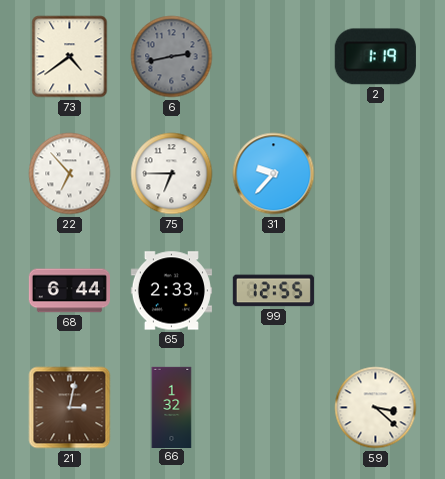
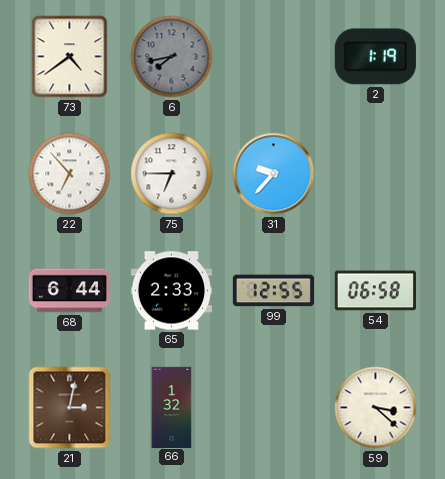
6: 2:43 -> 7:43
54: none -> 06:58
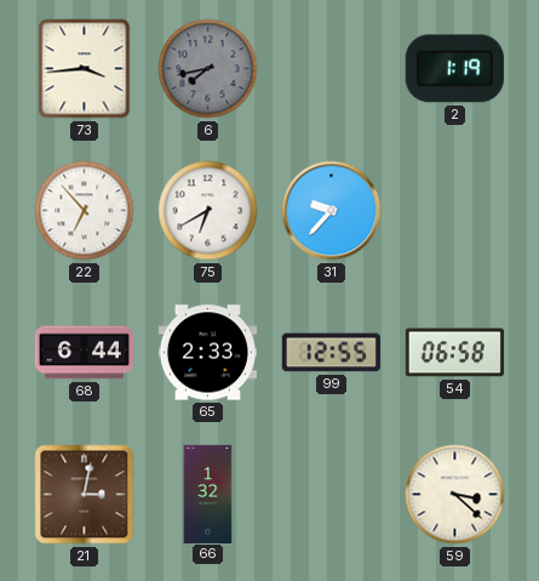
73: 4:39 -> 3:44
75: 6:45 -> 6:40
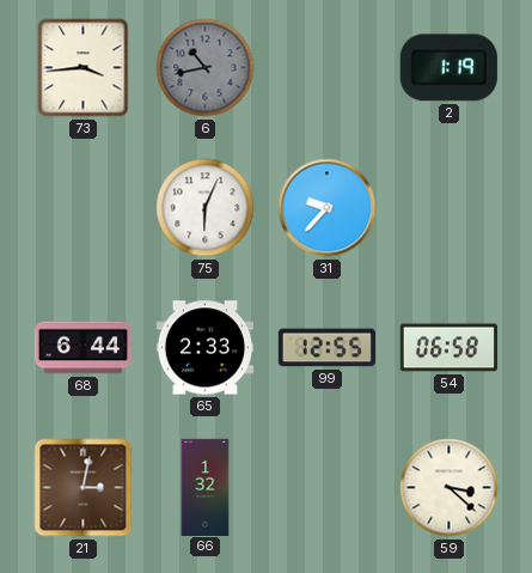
6: 7:43 -> 10:43
22: 6:53 -> none
75: 6:40 -> 6:04
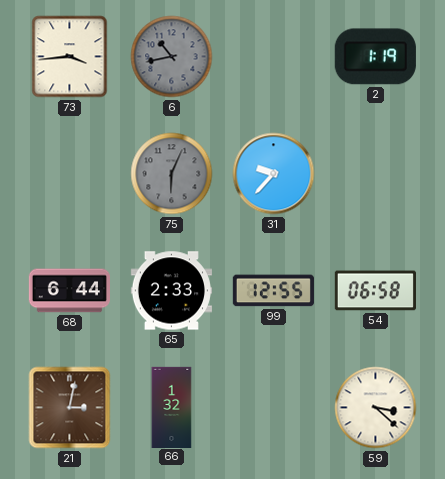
75 dial: white -> grey
